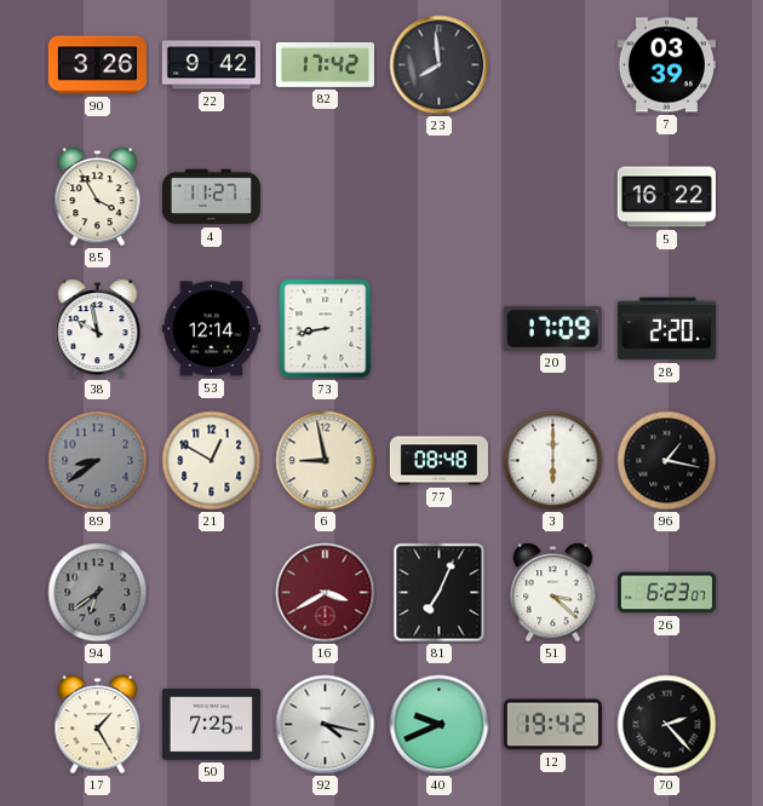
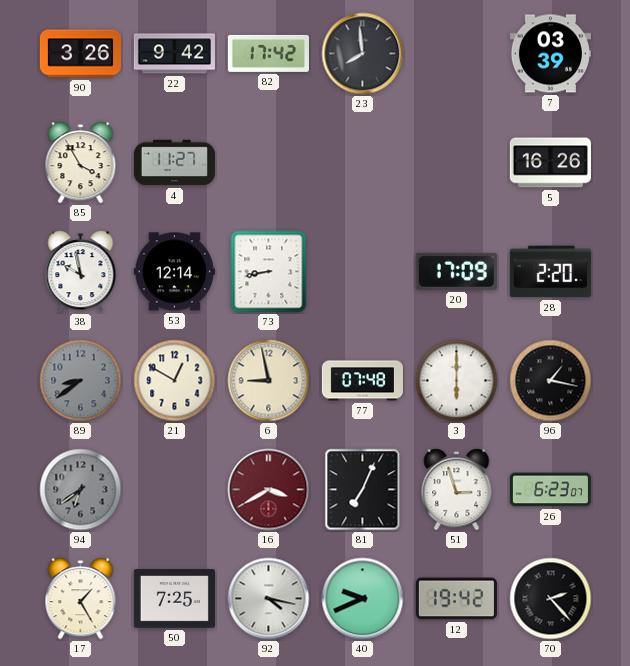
5: 16:22 -> 16:26
77: 08:48 -> 07:48
51: 3:22 -> 2:57
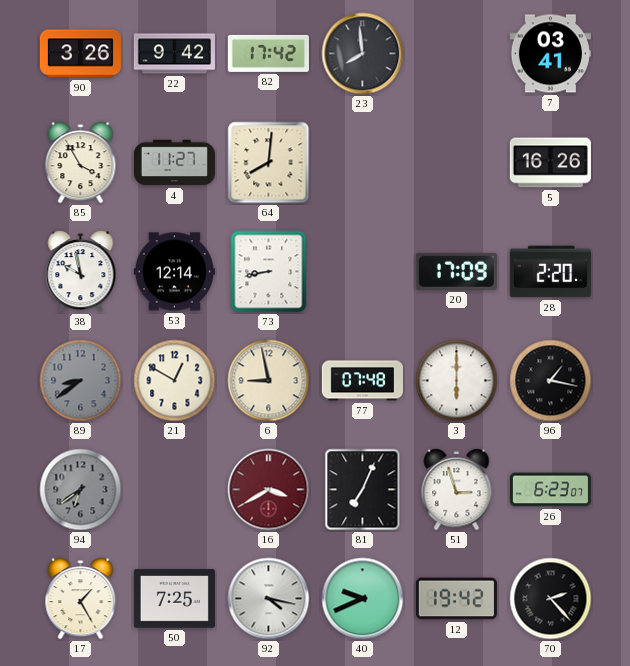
7: 03:39 -> 03:41
64: none -> 8:01
